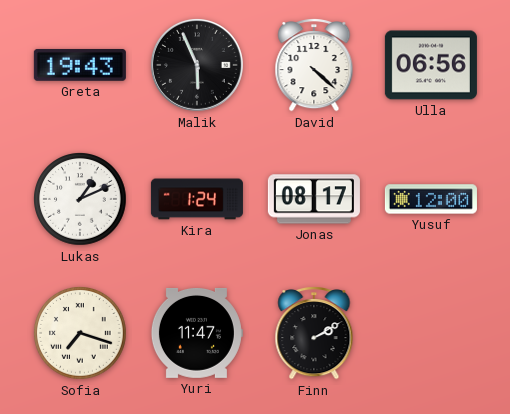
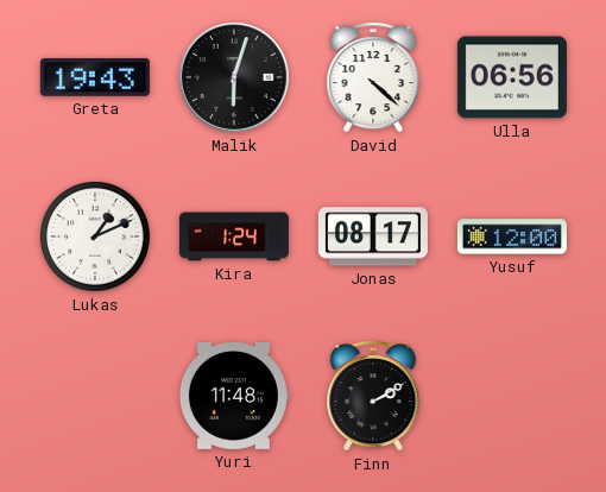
Malik: 5:56 -> 6:03
Sofia: 7:18 -> none
Yuri: 11:47 -> 11:48
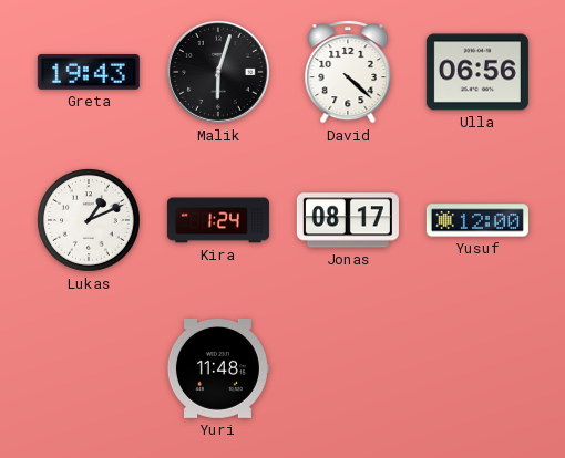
Finn: 2:10 -> none
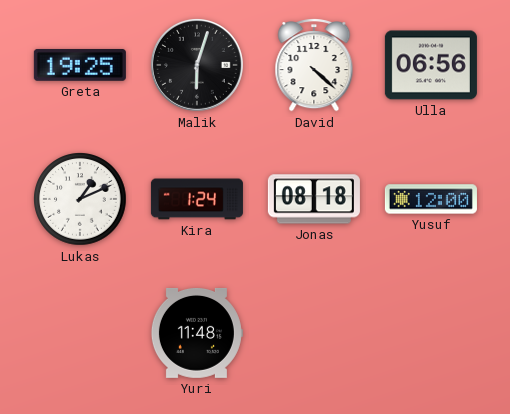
Greta: 19:43 -> 19:25
Jonas: 08:17 -> 08:18
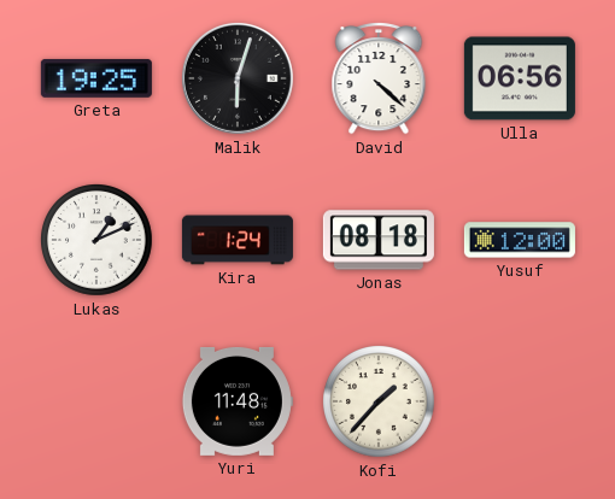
Kofi: none -> 1:37
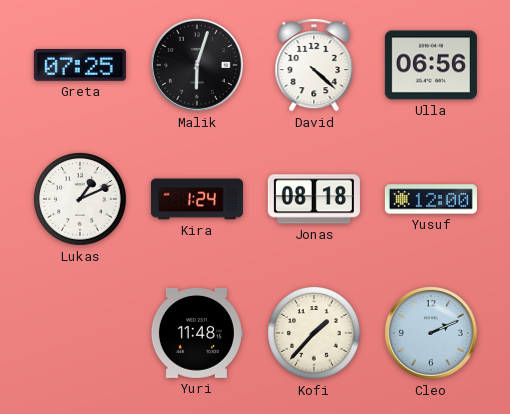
Greta: 19:25 -> 07:25
Cleo: none -> 2:11
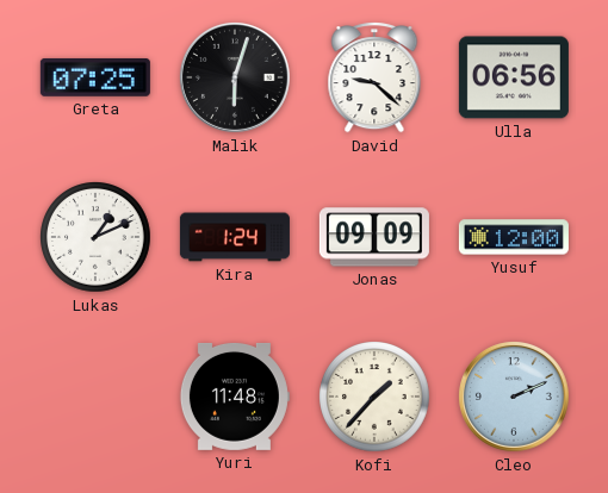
David: 4:22 -> 9:22
Jonas: 08:18 -> 09:09
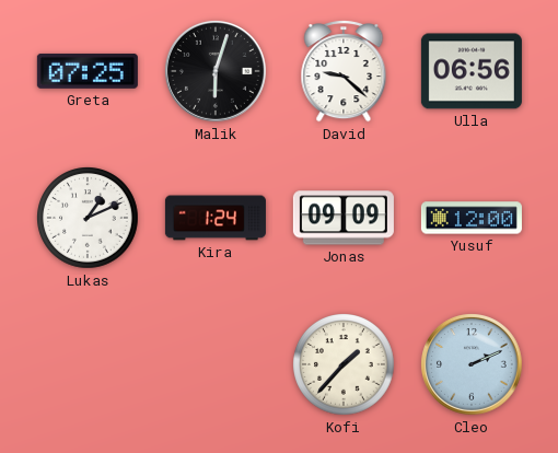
Yuri: 11:48 -> none
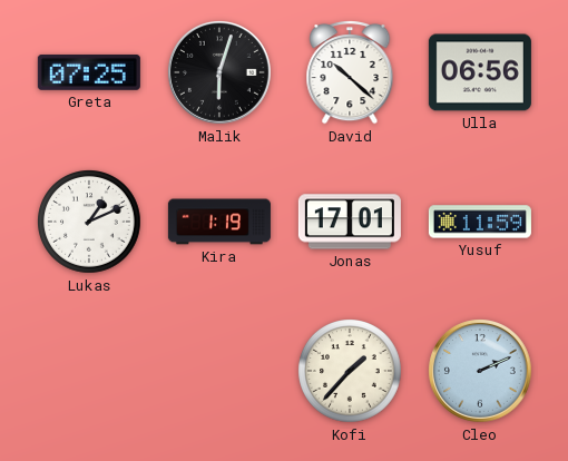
David: 9:22 -> 10:22
Kira: 1:24 -> 1:19
Jonas: 09:09 -> 17:01
Yusuf: 12:00 -> 11:59
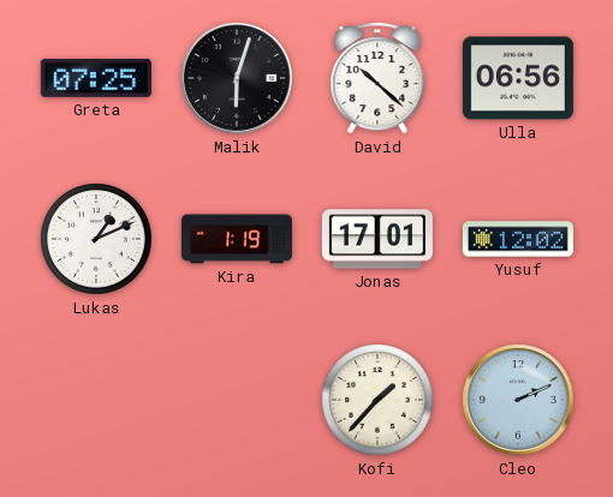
Yusuf: 11:59 -> 12:02
